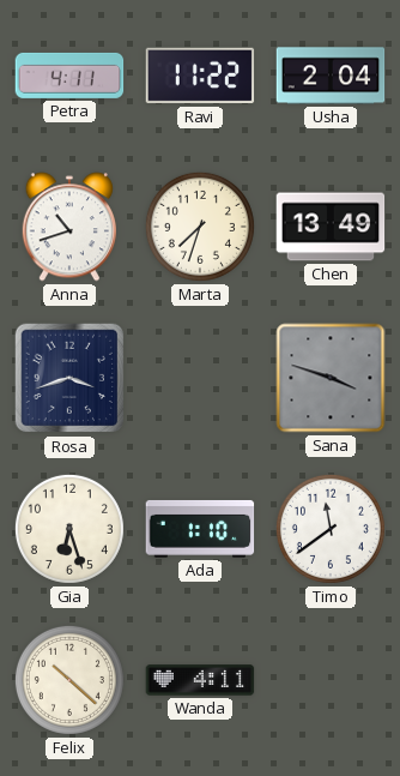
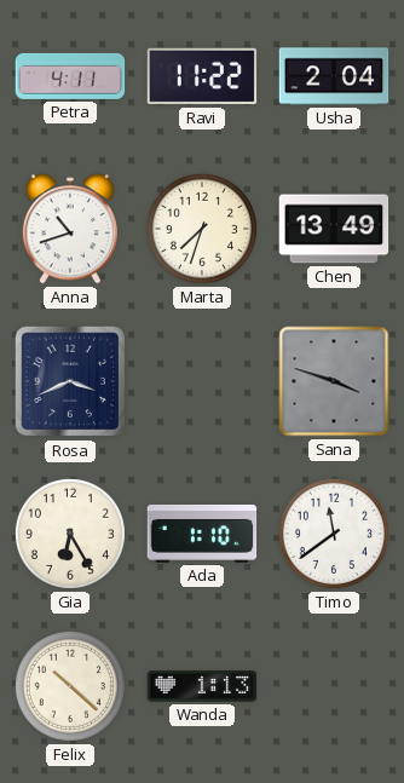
Rosa: 3:42 -> 3:41
Gia: 6:27 -> 6:25
Wanda: 4:11 -> 1:13
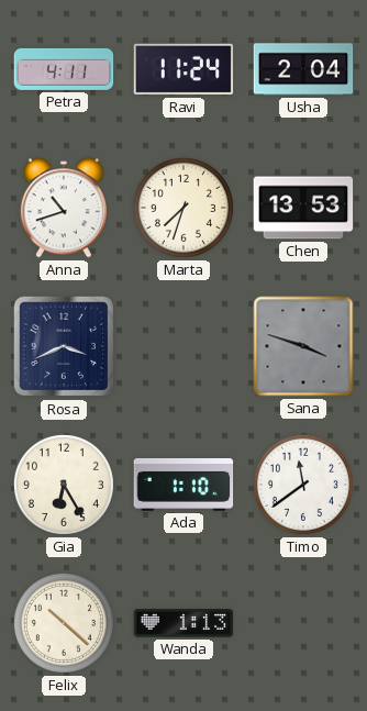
Ravi: 11:22 -> 11:24
Chen: 13:49 -> 13:53
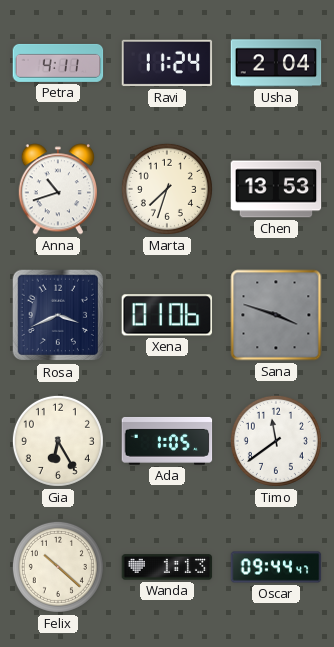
Xena: none -> 01:06
Ada: 1:10 -> 1:05
Oscar: none -> 09:44
